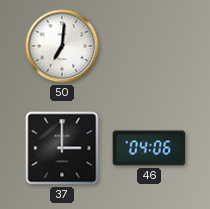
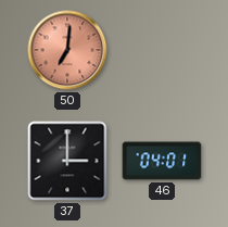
50 dial: white -> salmon
46: 04:06 -> 04:01
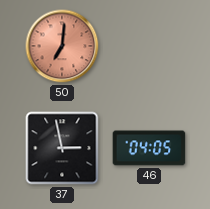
37: 3:00 -> 2:58
46: 04:01 -> 04:05
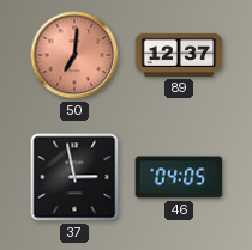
89: none -> 12:37
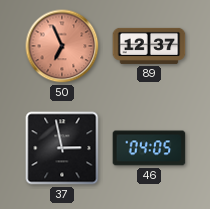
50: 7:01 -> 6:56
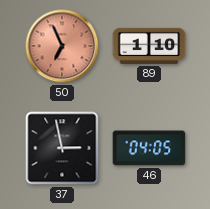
89: 12:37 -> 1:10
